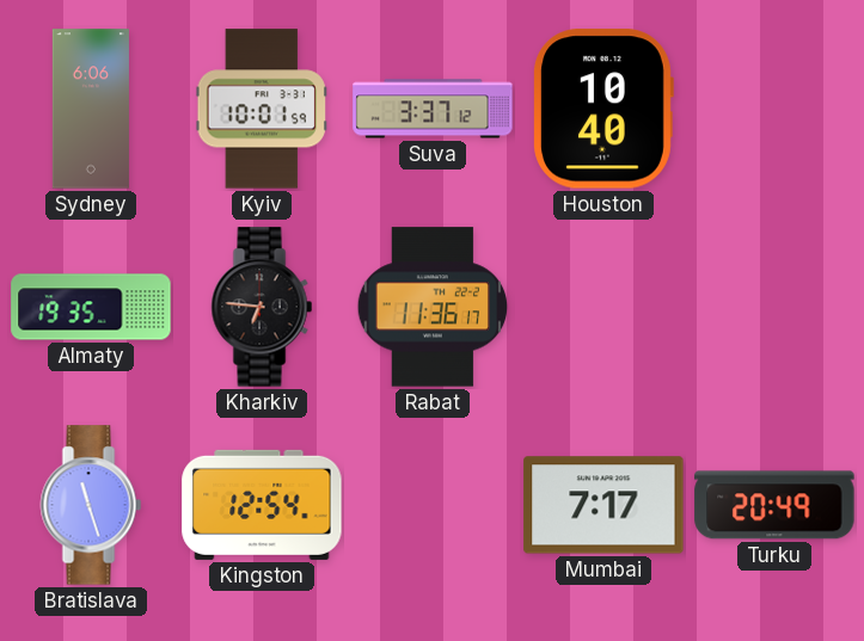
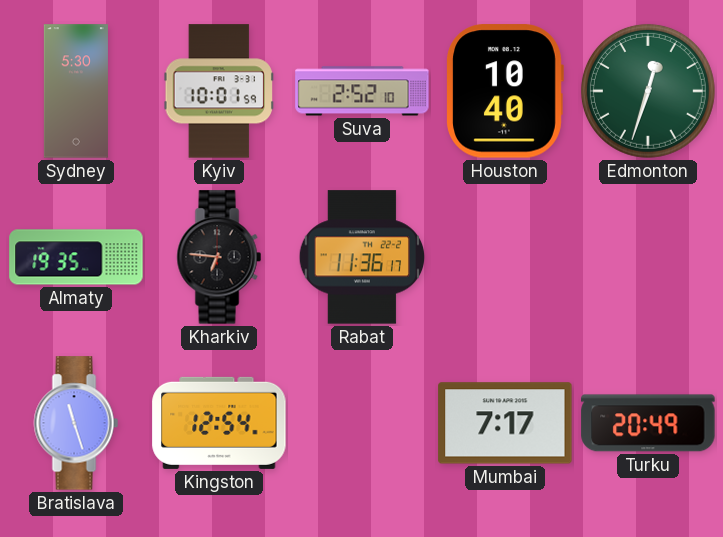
Sydney: 6:06 -> 5:30
Suva: 3:37 -> 2:52
Edmonton: none -> 12:33
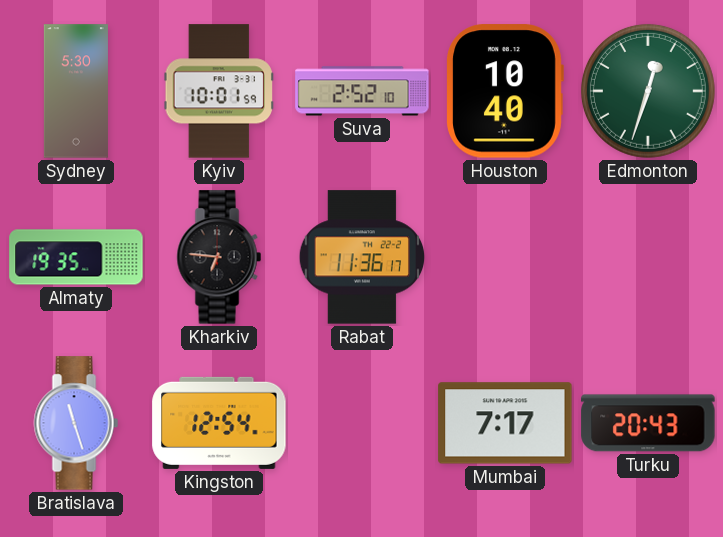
Turku: 20:49 -> 20:43
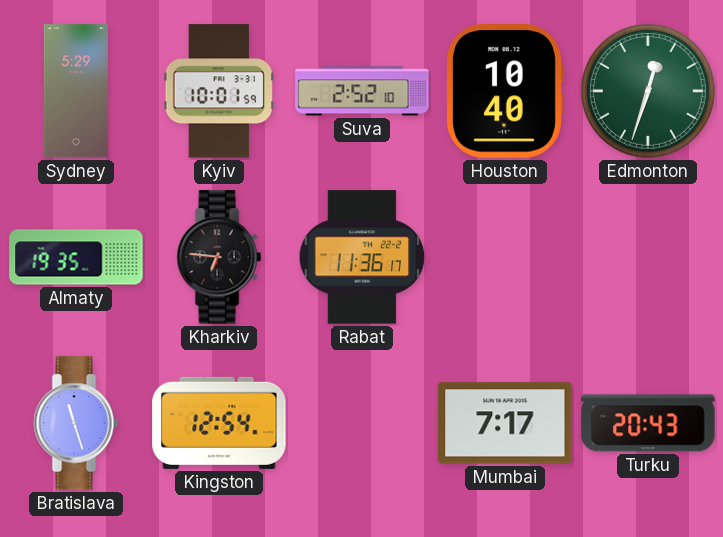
Sydney: 5:30 -> 5:29
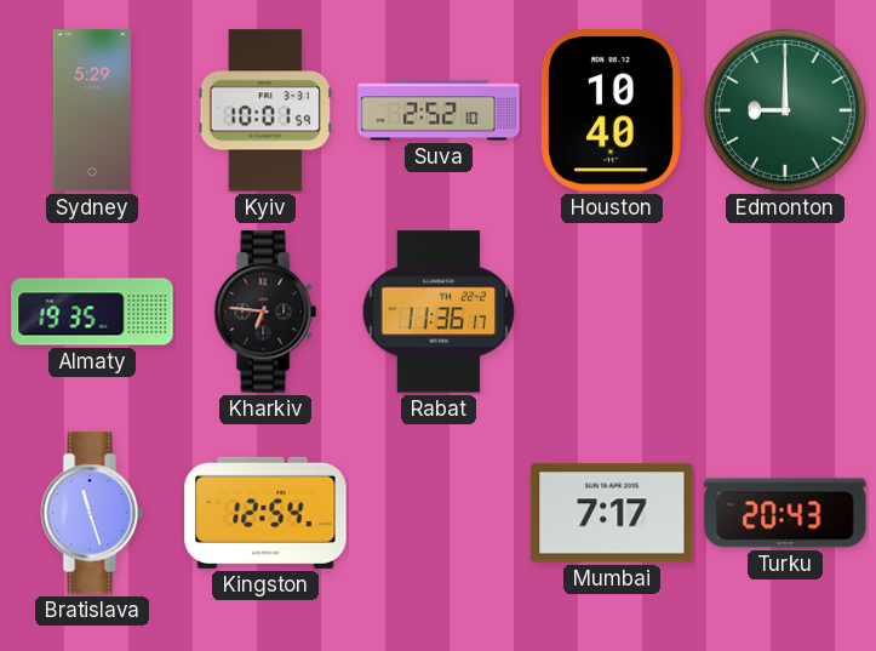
Edmonton: 12:33 -> 9:00
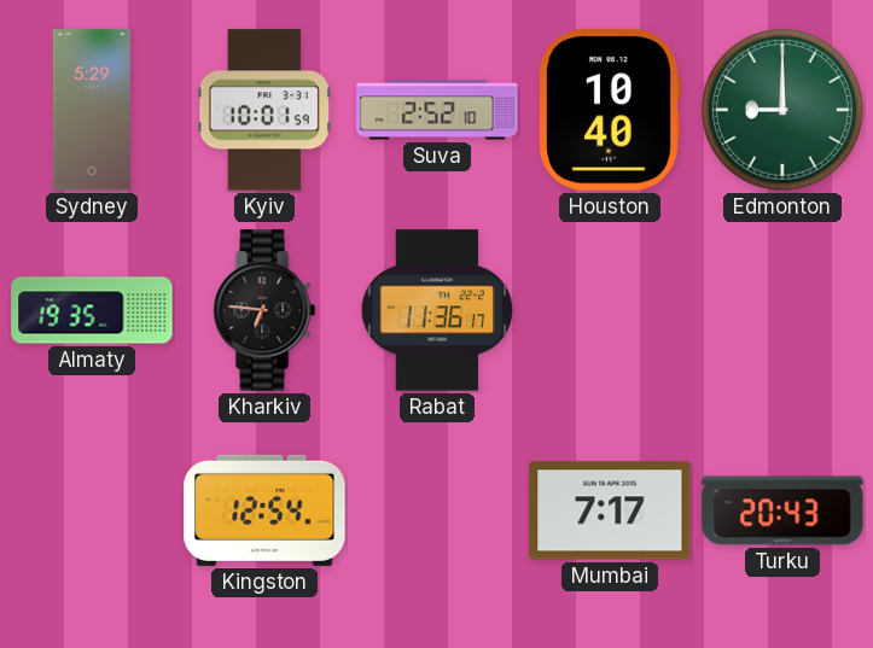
Bratislava: 11:27 -> none
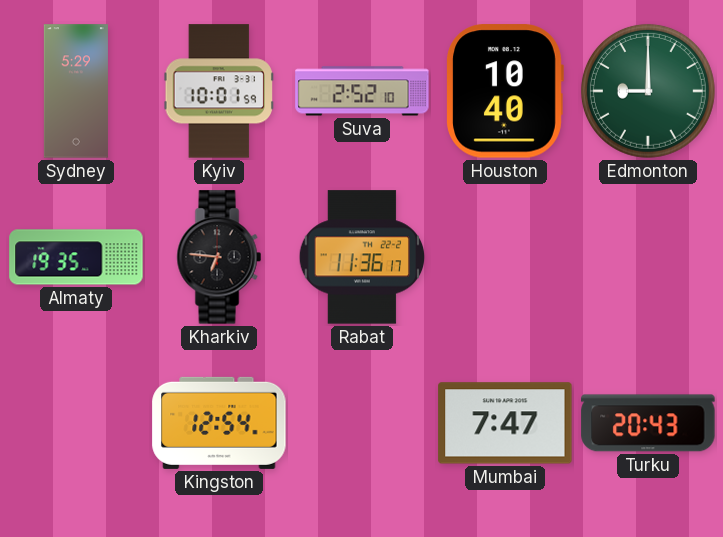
Mumbai: 7:17 -> 7:47
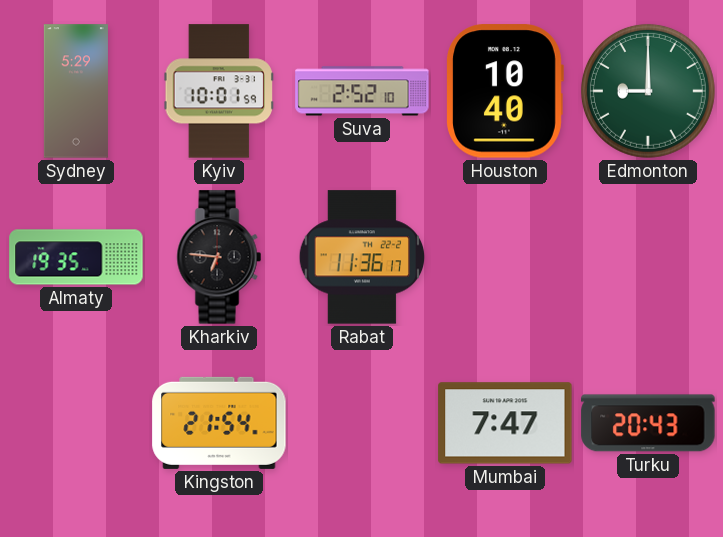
Kingston: 12:54 -> 21:54
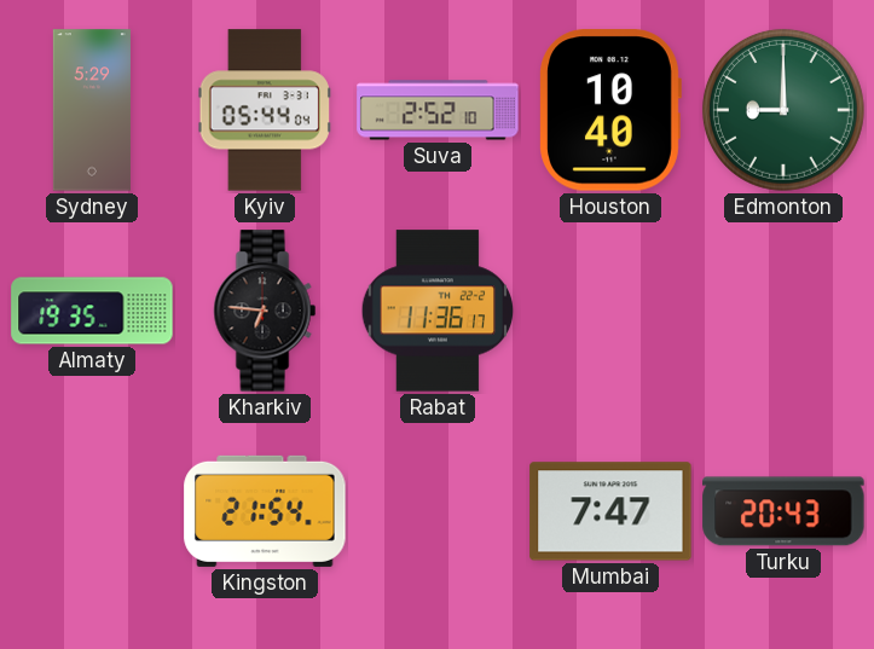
Kyiv: 10:01 -> 05:44
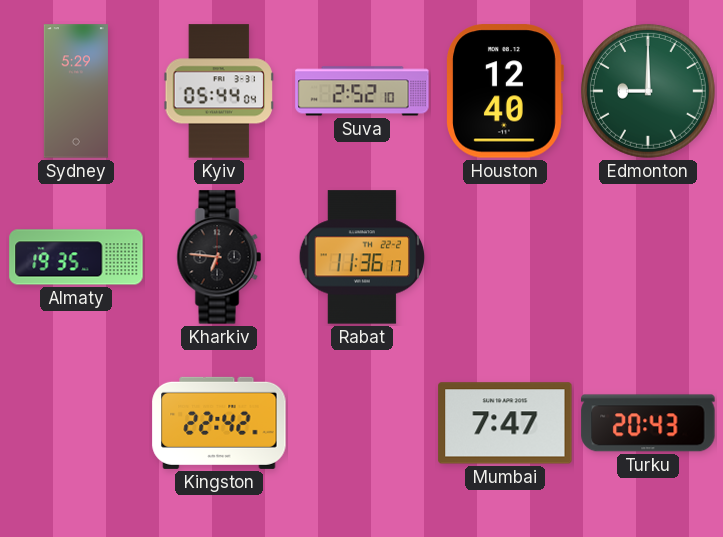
Houston: 10:40 -> 12:40
Kingston: 21:54 -> 22:42
